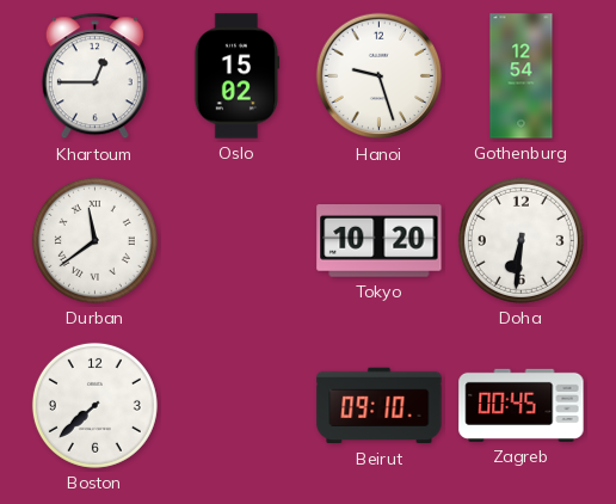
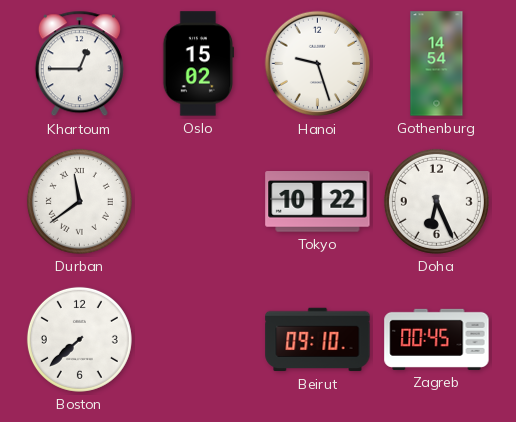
Gothenburg: 12:54 -> 14:54
Tokyo: 10:20 -> 10:22
Doha: 6:31 -> 6:26
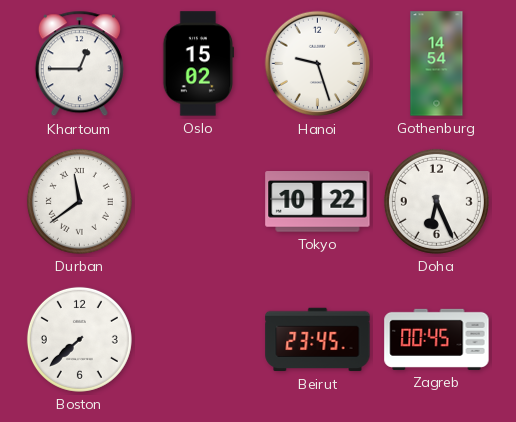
Beirut: 09:10 -> 23:45
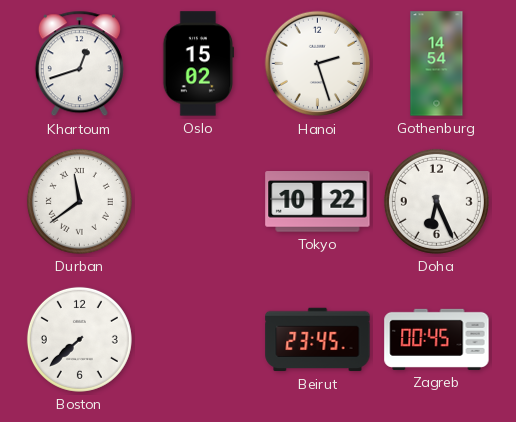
Khartoum: 12:45 -> 12:42
Hanoi: 9:27 -> 2:27
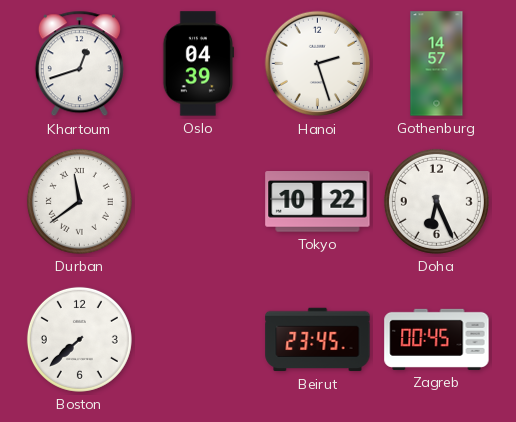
Oslo: 15:02 -> 04:39
Gothenburg: 14:54 -> 14:57
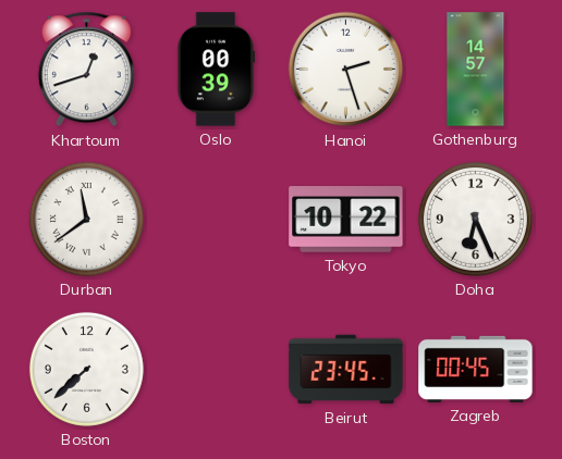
Oslo: 04:39 -> 00:39
